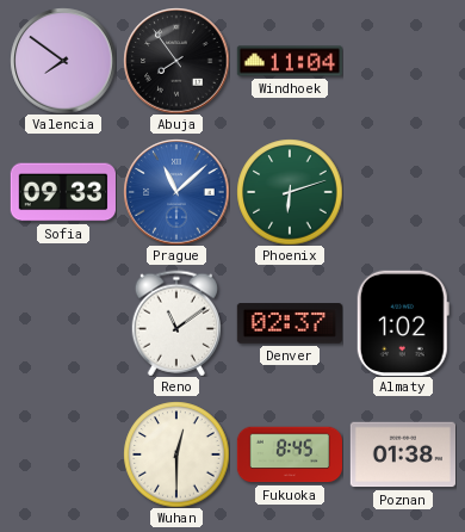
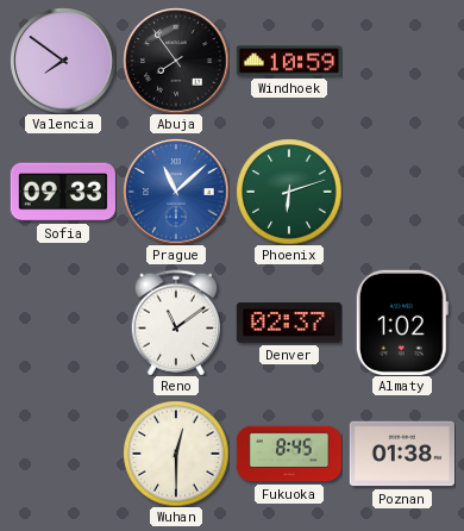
Windhoek: 11:04 -> 10:59
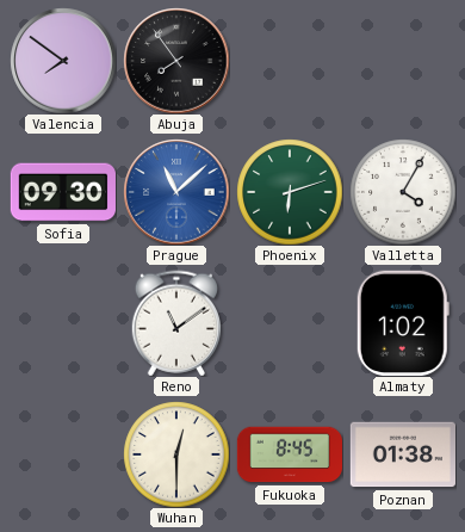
Windhoek: 10:59 -> none
Sofia: 09:33 -> 09:30
Valletta: none -> 4:05
Denver: 02:37 -> none
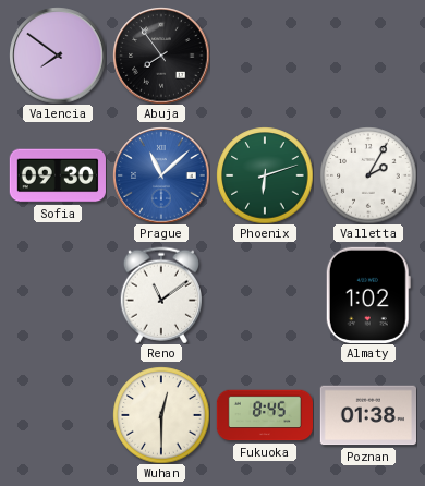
Valletta: 4:05 -> 2:05
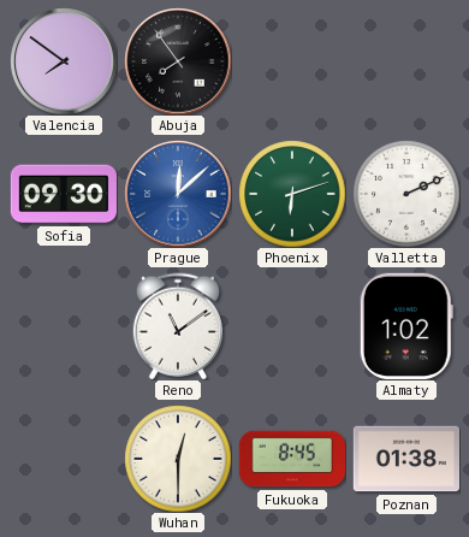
Prague: 11:08 -> 12:08
Valletta: 2:05 -> 2:11
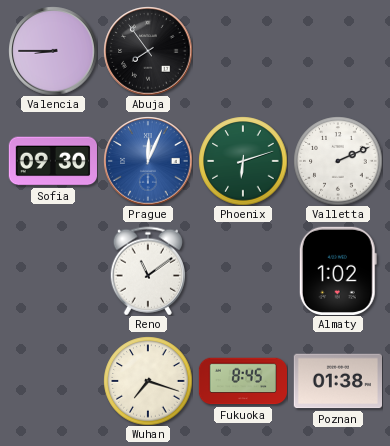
Valencia: 7:51 -> 8:45
Prague: 12:08 -> 12:04
Wuhan: 12:30 -> 7:18
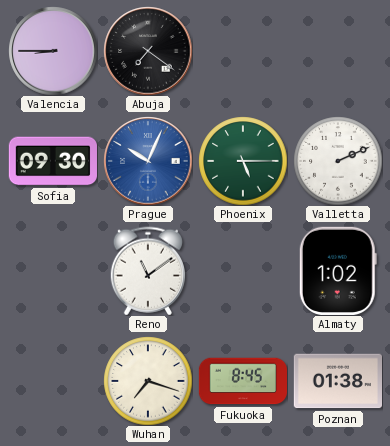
Abuja: 7:54 -> 7:21
Prague: 12:04 -> 10:04
Phoenix: 6:12 -> 5:15
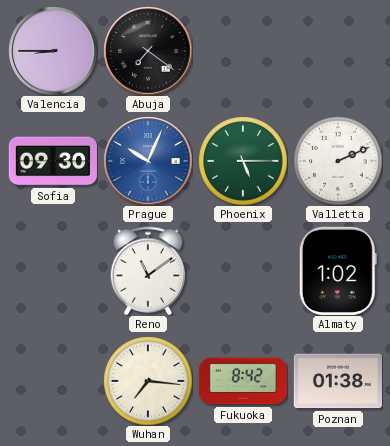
Wuhan: 7:18 -> 7:16
Fukuoka: 8:45 -> 8:42
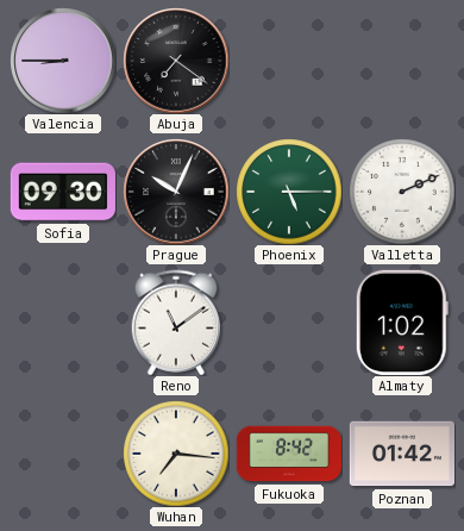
Prague dial: blue -> black
Poznan: 01:38 -> 01:42
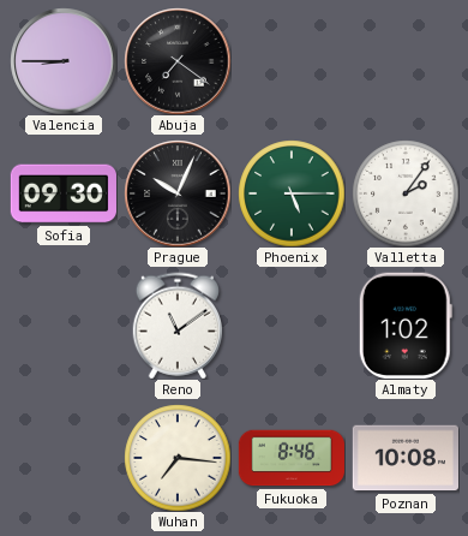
Valletta: 2:11 -> 2:06
Fukuoka: 8:42 -> 8:46
Poznan: 01:42 -> 10:08
